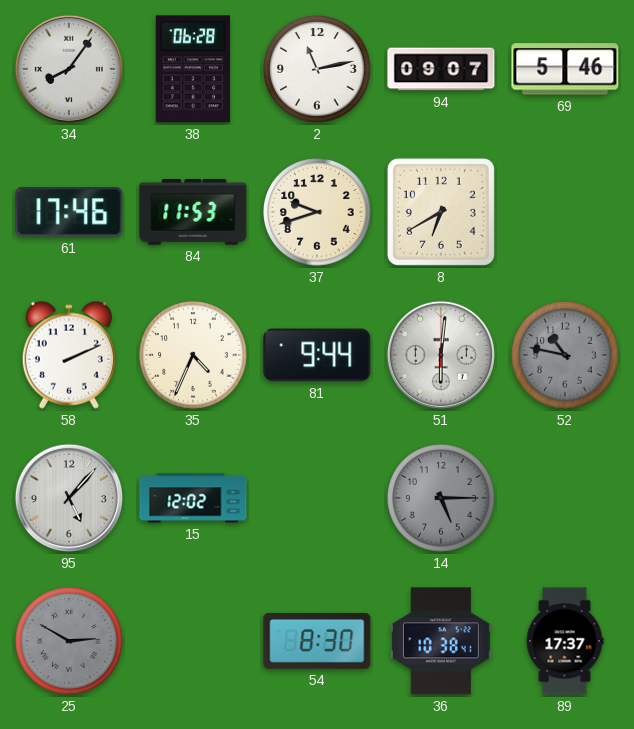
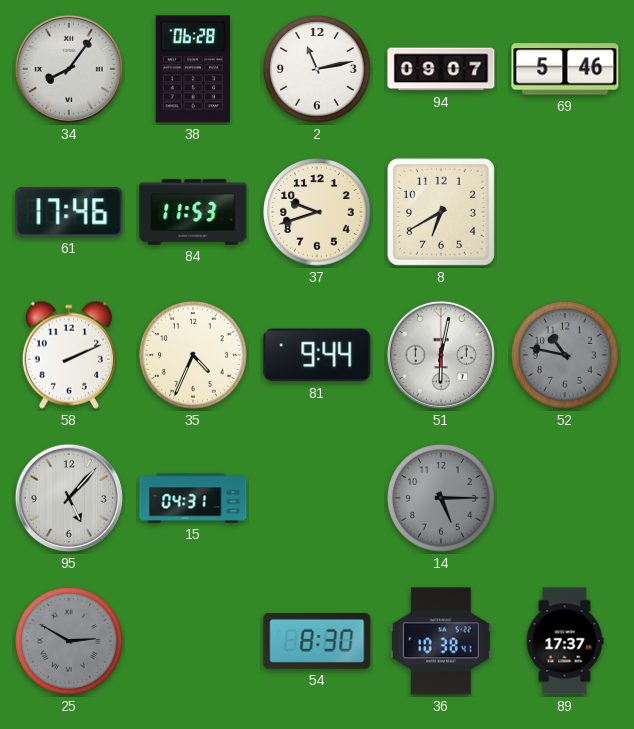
51: 6:01 -> 6:02
15: 12:02 -> 04:31
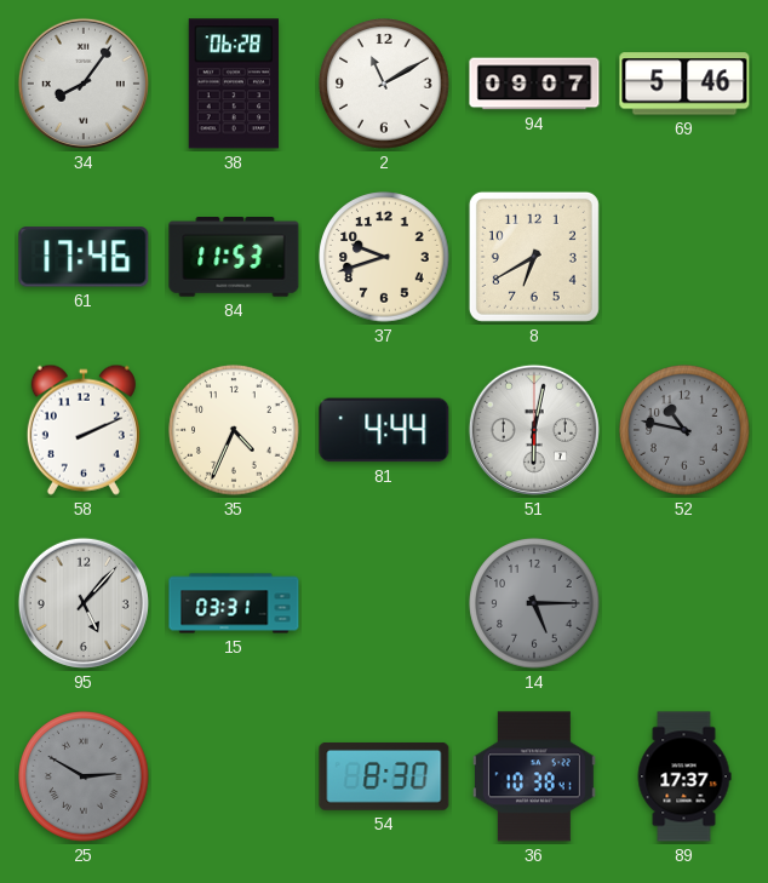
2: 11:13 -> 11:10
81: 9:44 -> 4:44
15: 04:31 -> 03:31
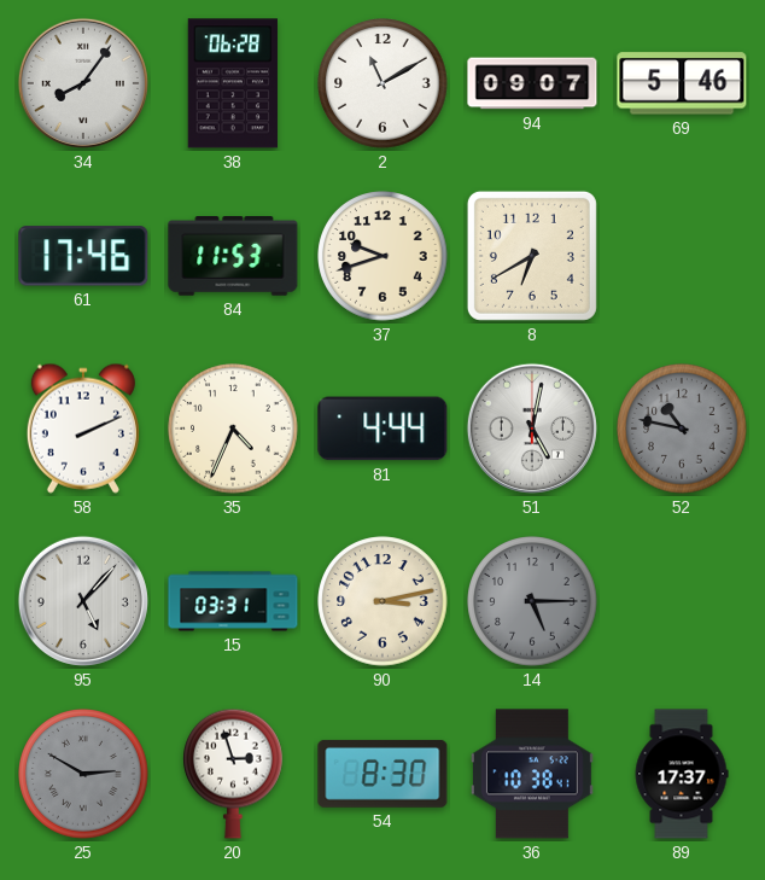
51: 6:02 -> 5:02
90: none -> 3:13
20: none -> 2:57
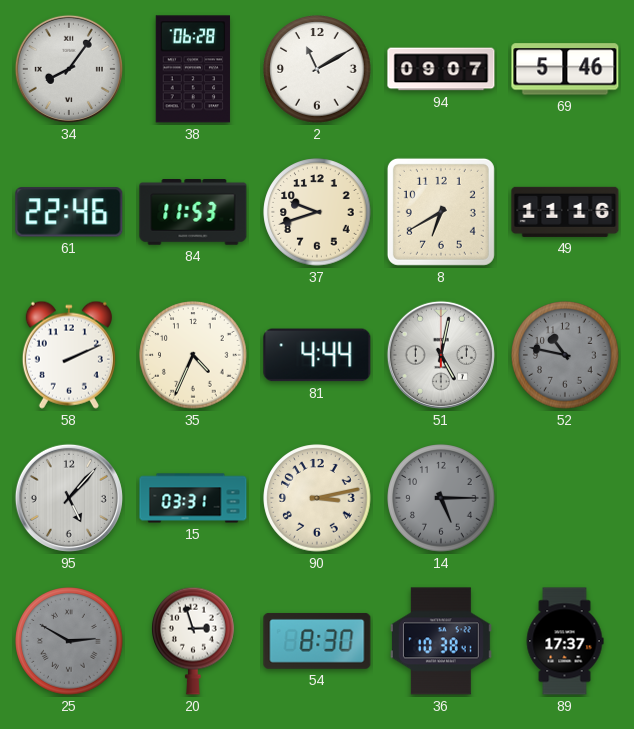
61: 17:46 -> 22:46
49: none -> 11:16
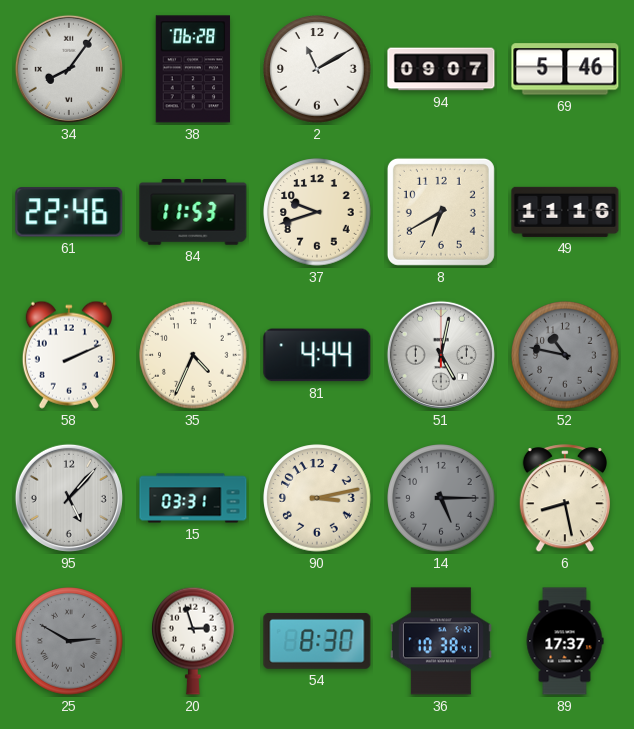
6: none -> 8:28
